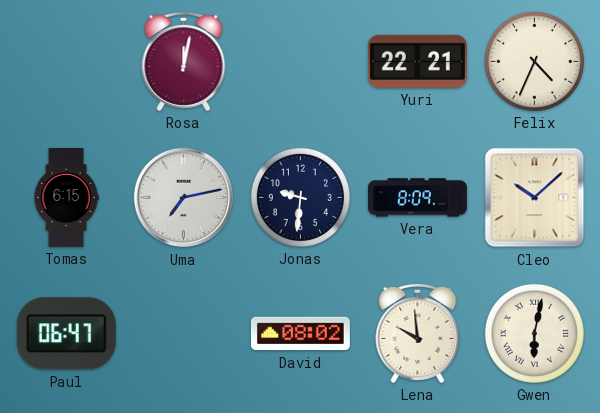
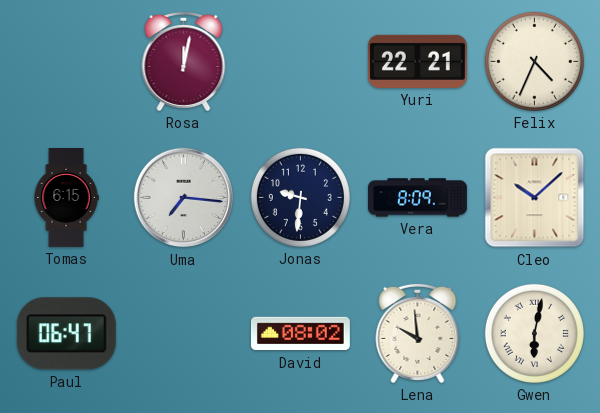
Uma: 7:13 -> 7:16
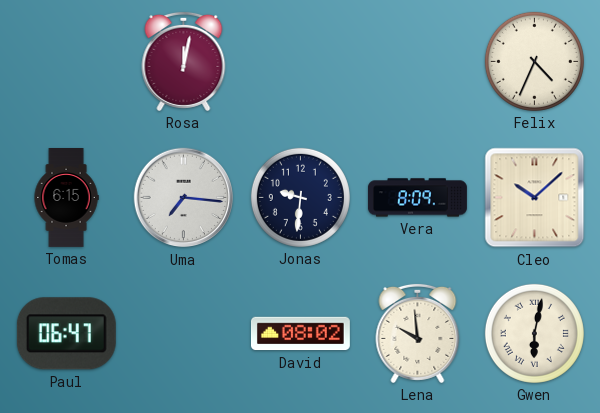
Yuri: 22:21 -> none
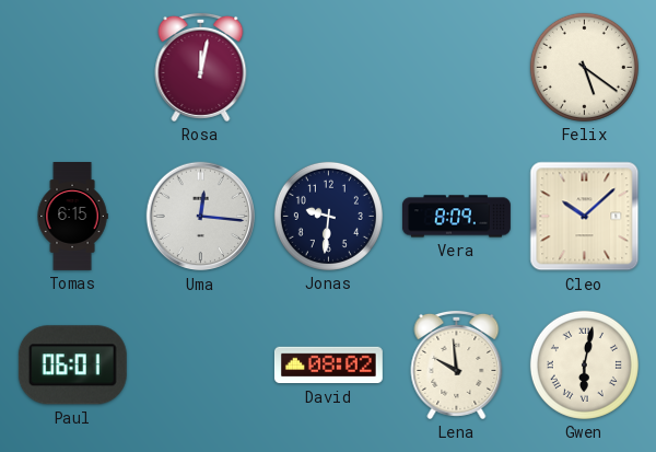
Felix: 4:34 -> 5:21
Uma: 7:16 -> 12:16
Paul: 06:47 -> 06:01
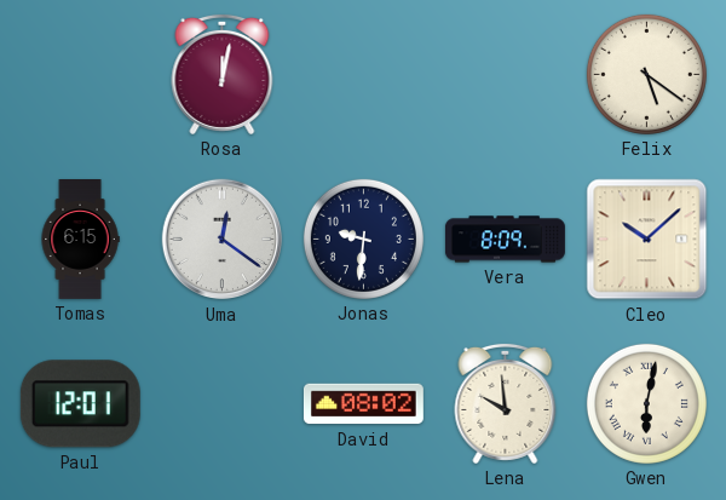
Uma: 12:16 -> 12:21
Paul: 06:01 -> 12:01
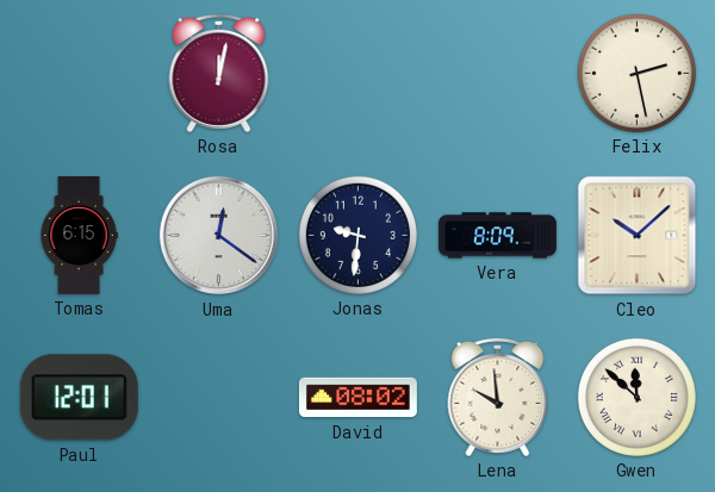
Felix: 5:21 -> 2:28
Gwen: 6:02 -> 11:52
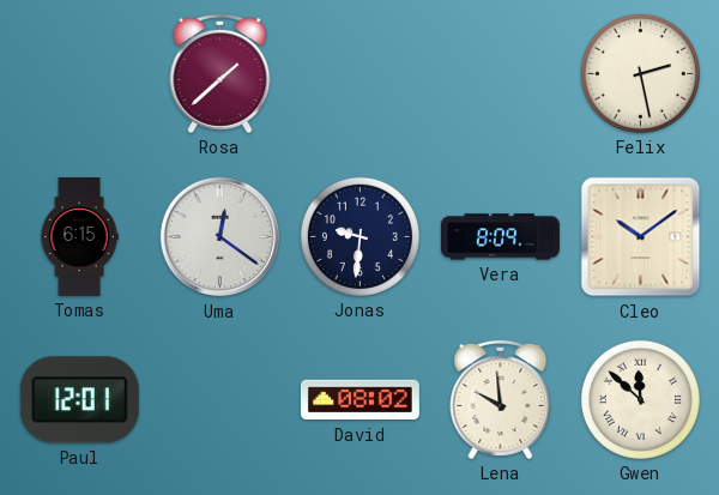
Rosa: 12:02 -> 1:38
Cleo: 10:08 -> 10:09
